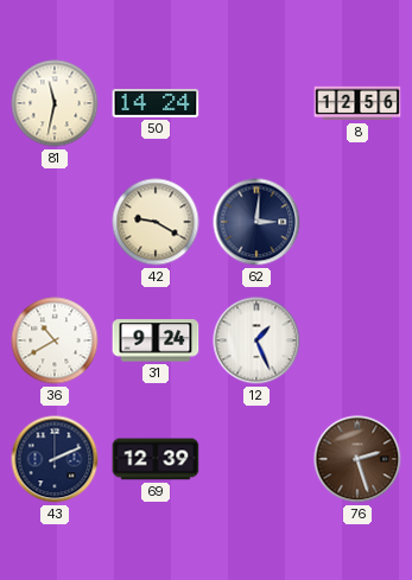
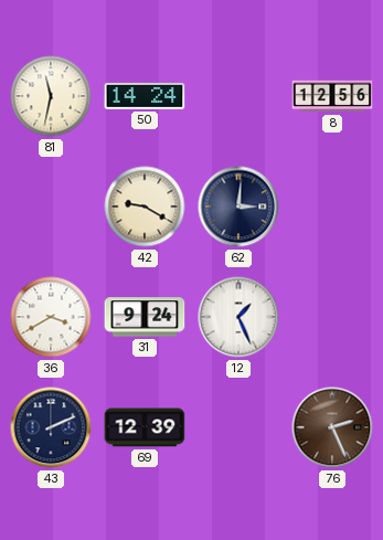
36: 10:40 -> 3:40
76: 2:27 -> 2:26
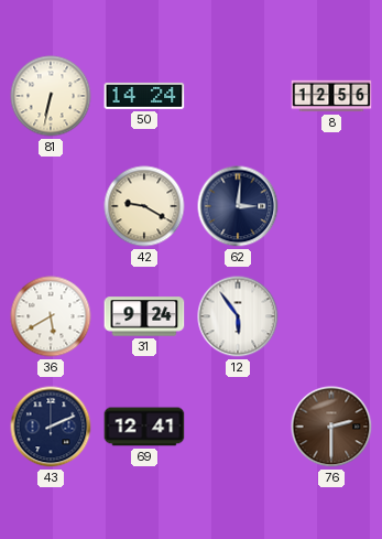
81: 11:32 -> 6:32
36: 3:40 -> 5:40
12: 1:26 -> 5:54
69: 12:39 -> 12:41
76: 2:26 -> 2:30
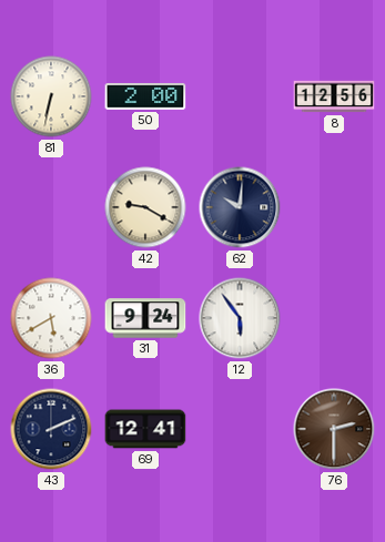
50: 14:24 -> 2:00
62: 3:01 -> 10:01
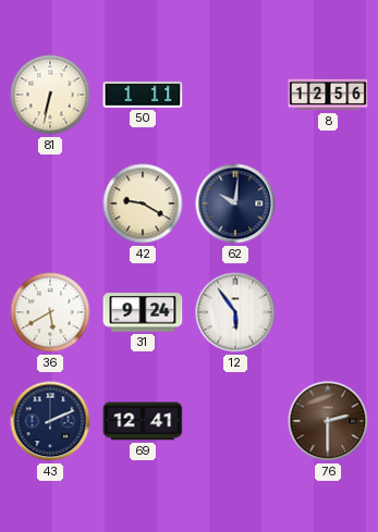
50: 2:00 -> 1:11
